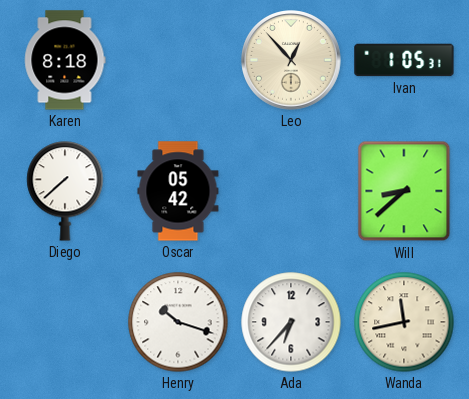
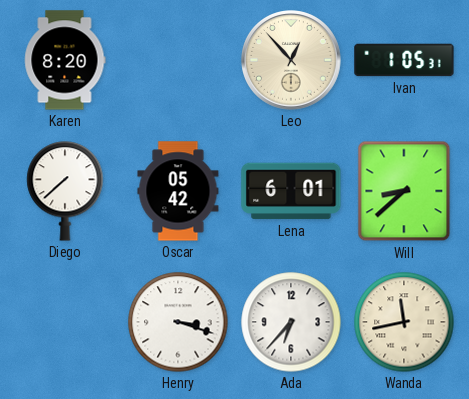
Karen: 8:18 -> 8:20
Lena: none -> 6:01
Henry: 10:18 -> 3:18
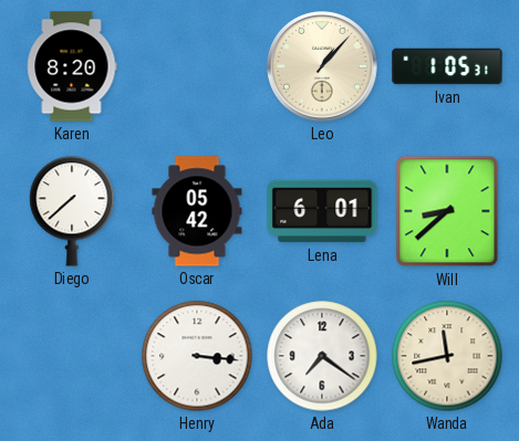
Leo: 12:53 -> 1:07
Henry: 3:18 -> 3:16
Ada: 6:37 -> 7:21
